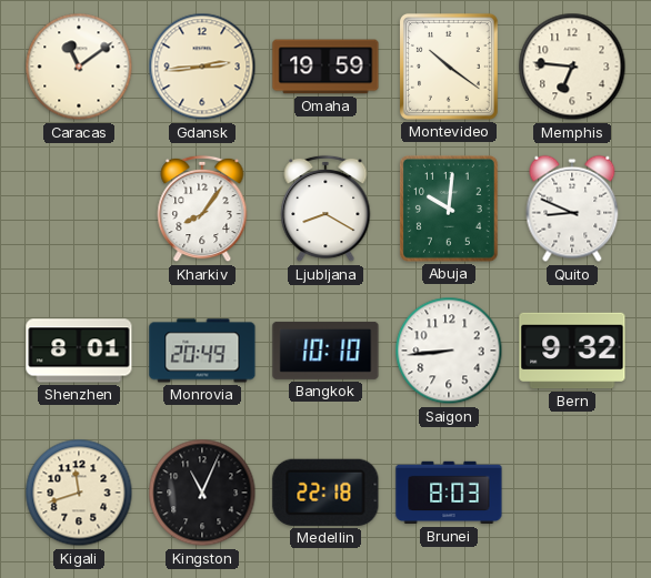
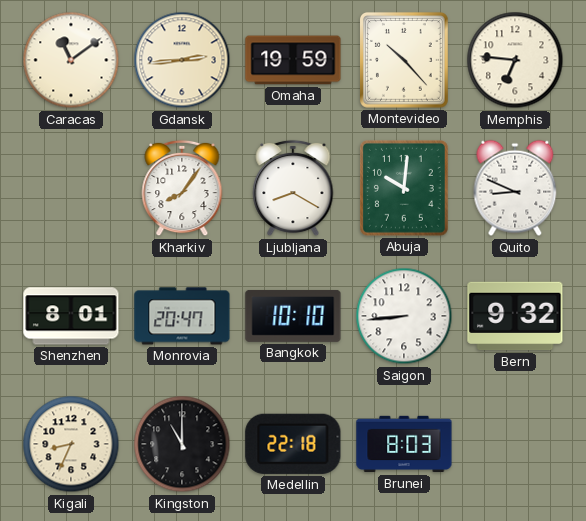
Montevideo: 10:21 -> 10:23
Monrovia: 20:49 -> 20:47
Kigali: 11:42 -> 8:34
Kingston: 11:04 -> 11:00
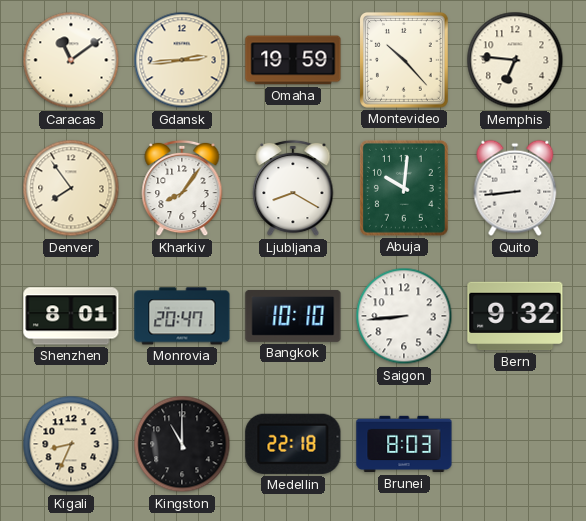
Denver: none -> 7:54
Quito: 8:49 -> 8:44
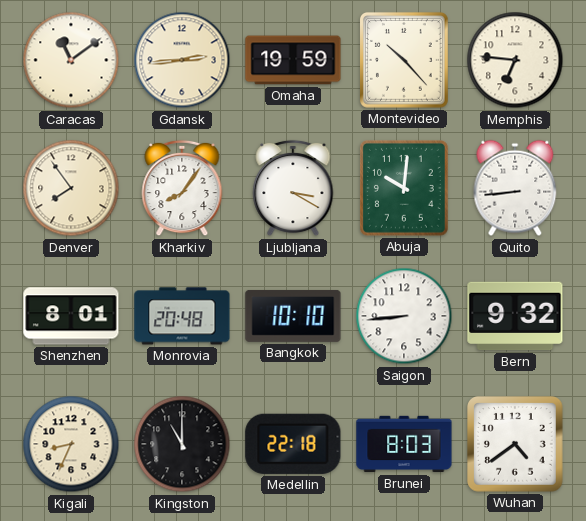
Ljubljana: 8:20 -> 3:20
Monrovia: 20:47 -> 20:48
Wuhan: none -> 4:39
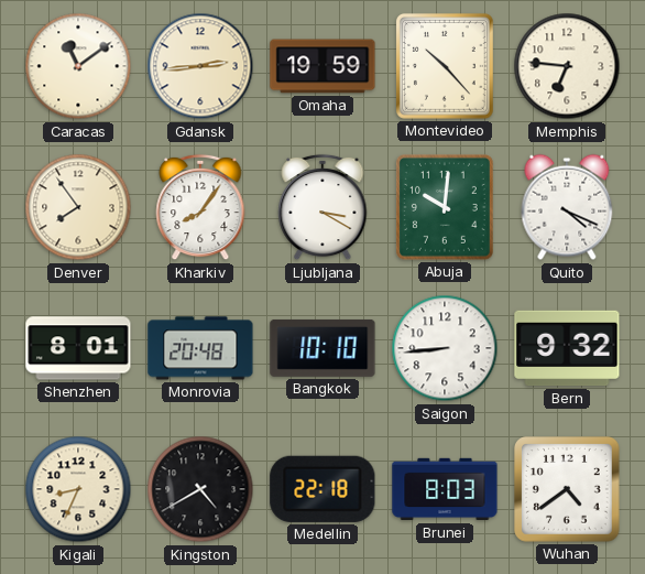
Quito: 8:44 -> 4:19
Kingston: 11:00 -> 4:40
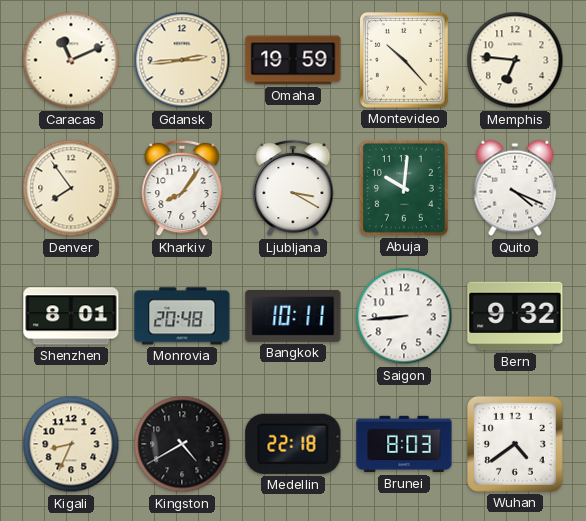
Caracas: 11:09 -> 11:11
Bangkok: 10:10 -> 10:11
